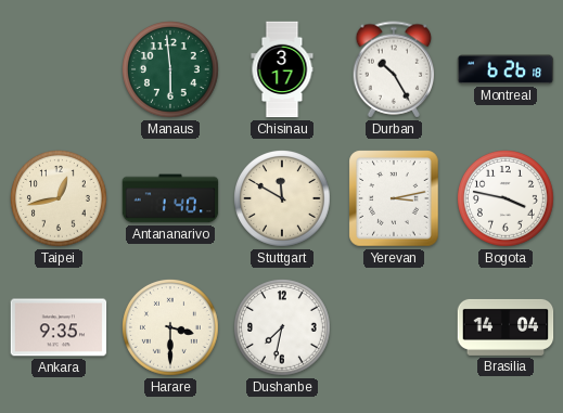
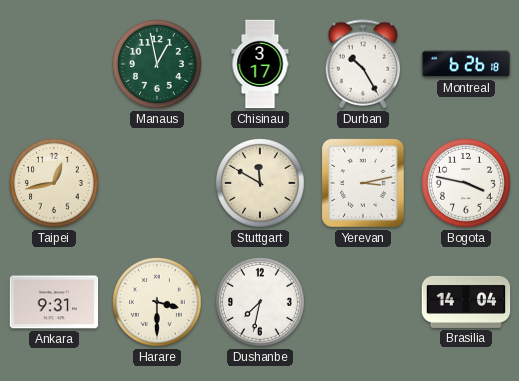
Manaus: 5:59 -> 12:58
Antananarivo: 1:40 -> none
Ankara: 9:35 -> 9:31
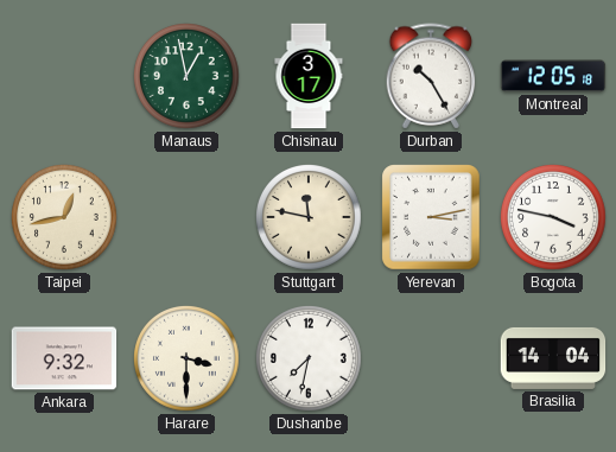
Montreal: 6:26 -> 12:05
Stuttgart: 11:50 -> 11:47
Ankara: 9:31 -> 9:32
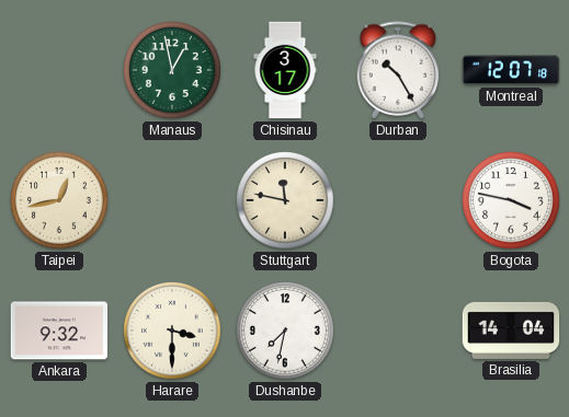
Montreal: 12:05 -> 12:07
Yerevan: 3:13 -> none
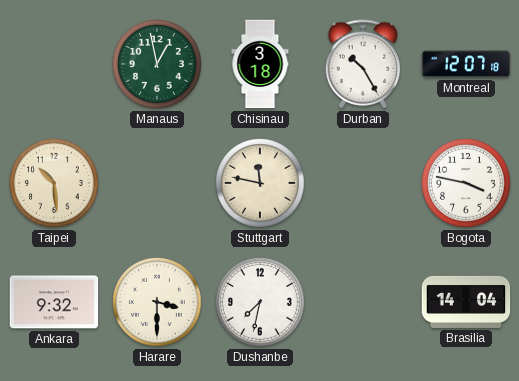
Chisinau: 3:17 -> 3:18
Taipei: 12:43 -> 10:29
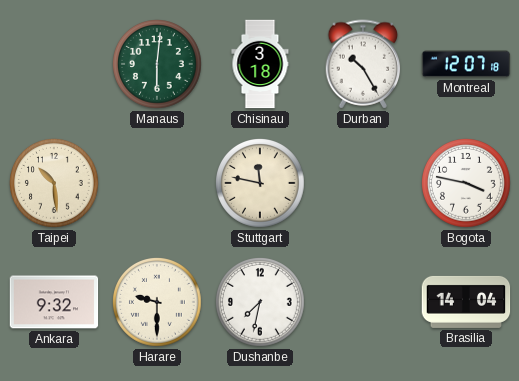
Manaus: 12:58 -> 6:01
Harare: 3:30 -> 9:30
